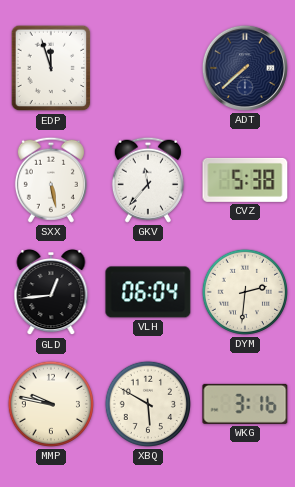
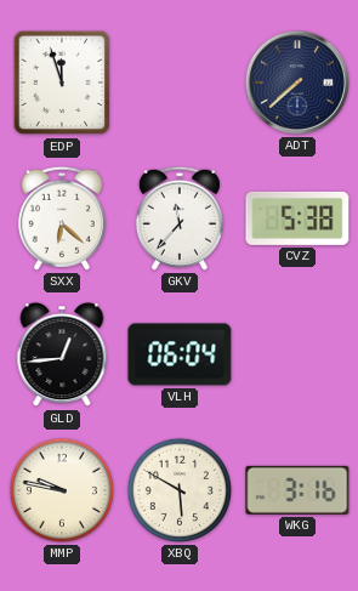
SXX: 5:28 -> 6:22
DYM: 2:31 -> none
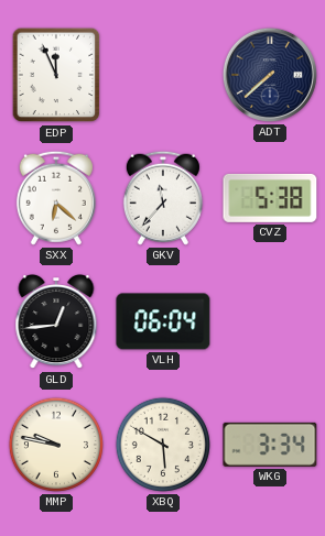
EDP: 11:57 -> 11:56
WKG: 3:16 -> 3:34
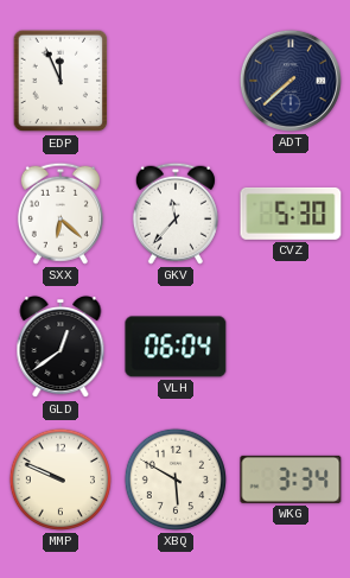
CVZ: 5:38 -> 5:30
GLD: 12:44 -> 12:39
MMP: 9:47 -> 9:49
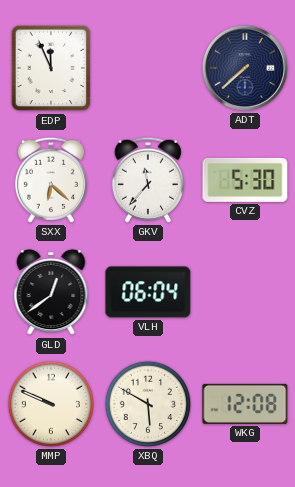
WKG: 3:34 -> 12:08
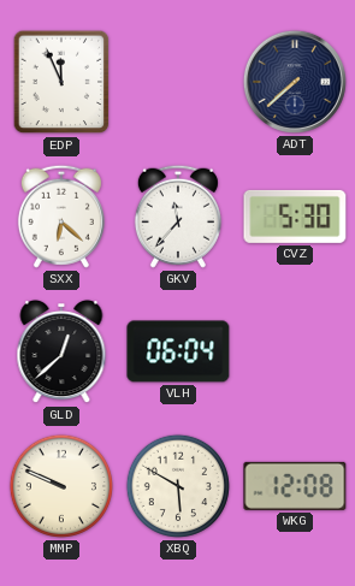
GLD: 12:39 -> 12:38
